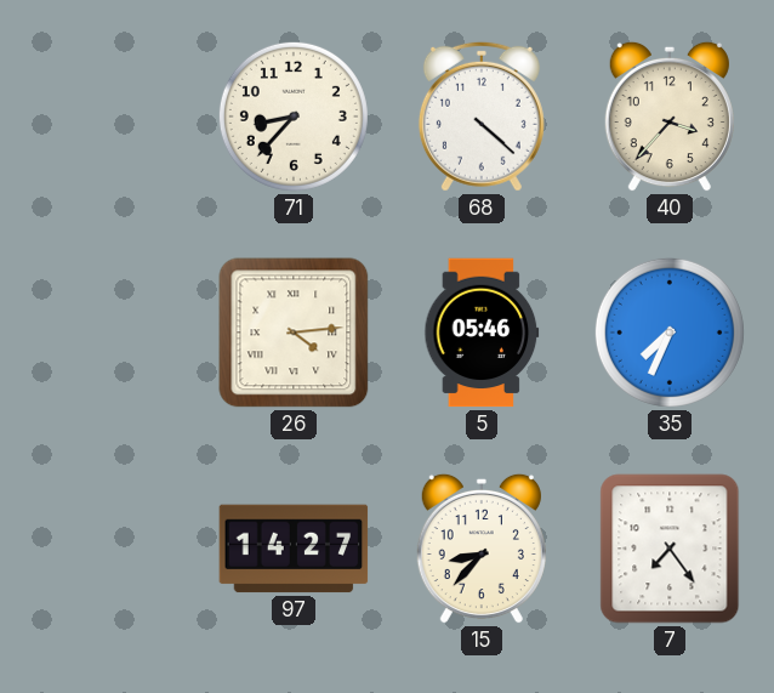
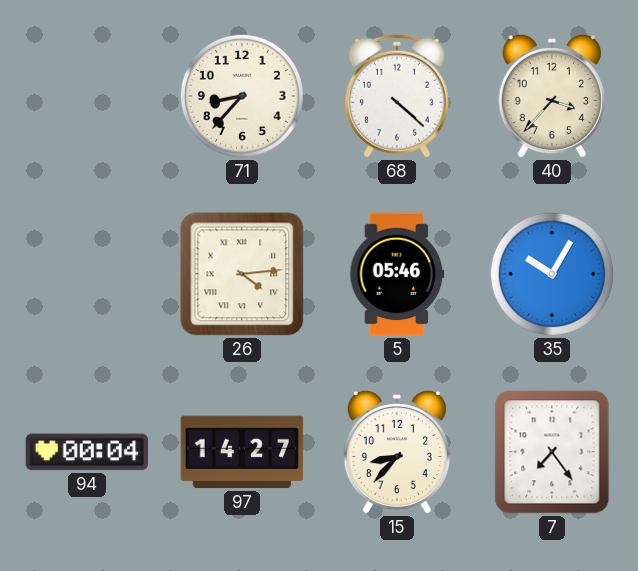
35: 7:34 -> 10:05
94: none -> 00:04
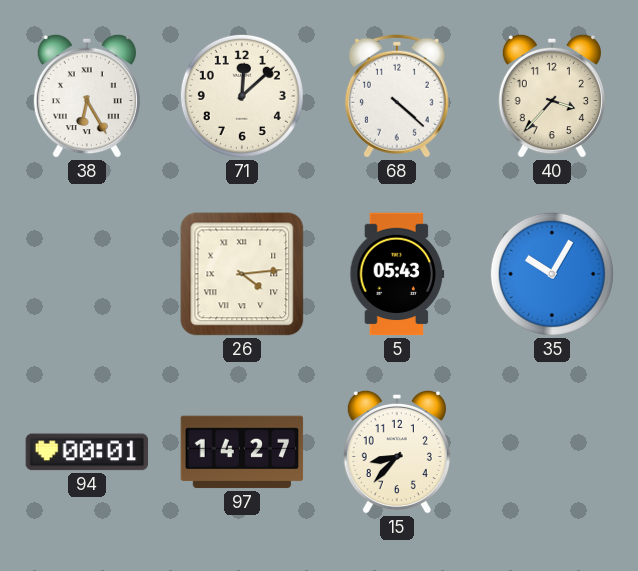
38: none -> 6:25
71: 8:37 -> 12:08
5: 05:46 -> 05:43
94: 00:04 -> 00:01
7: 7:24 -> none
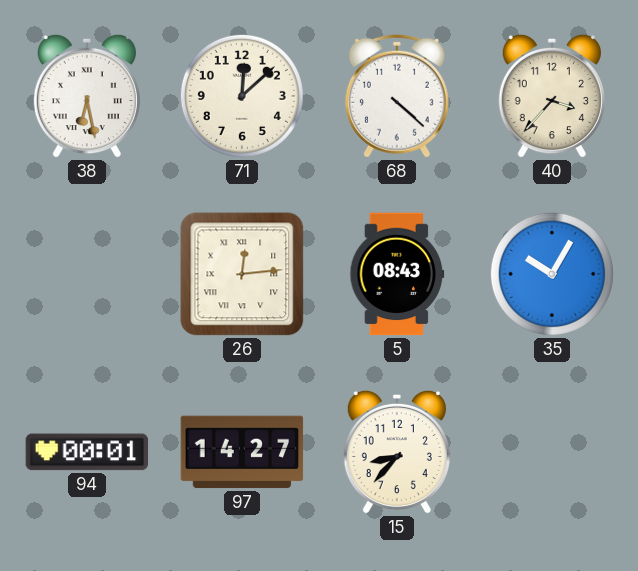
38: 6:25 -> 6:28
26: 4:14 -> 12:14
5: 05:43 -> 08:43
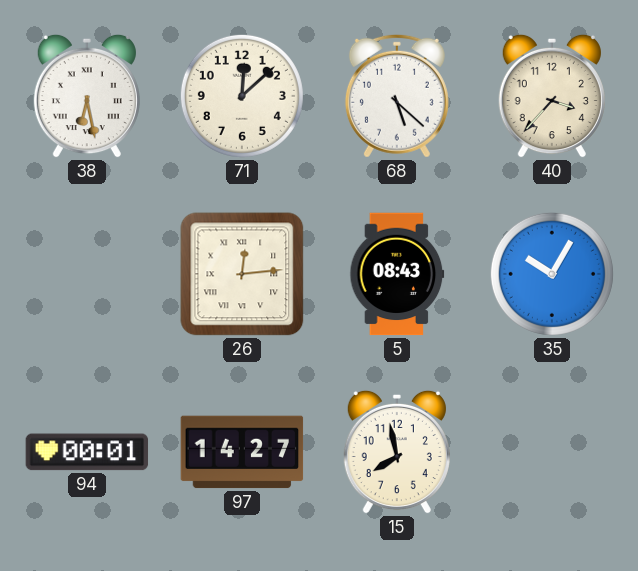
68: 4:22 -> 5:22
15: 8:37 -> 7:58
